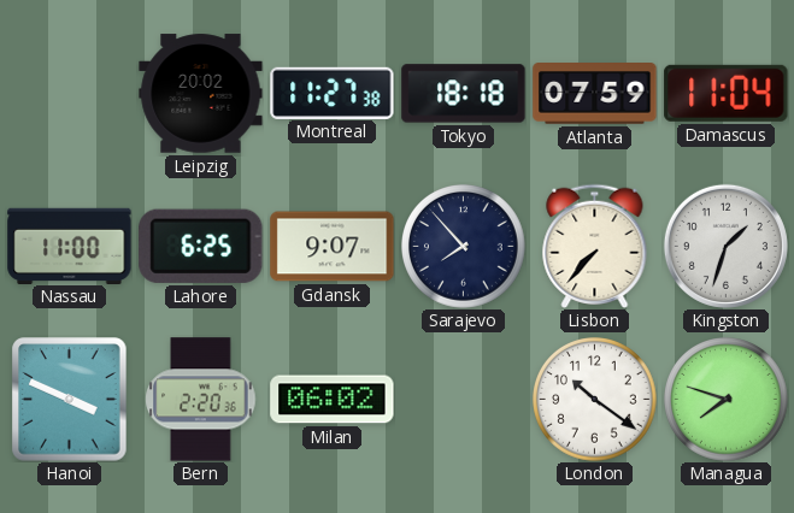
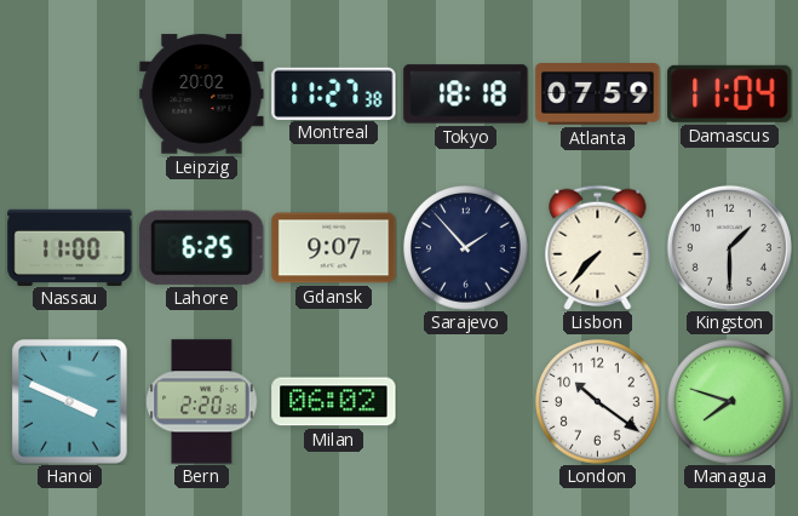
Sarajevo: 7:53 -> 1:53
Kingston: 1:33 -> 1:30
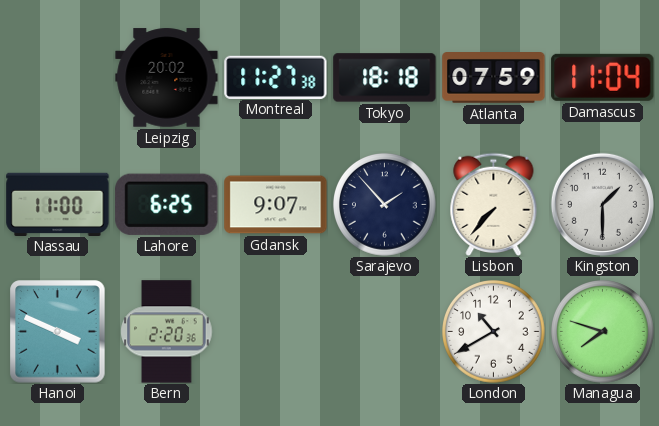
Milan: 06:02 -> none
London: 10:21 -> 10:40
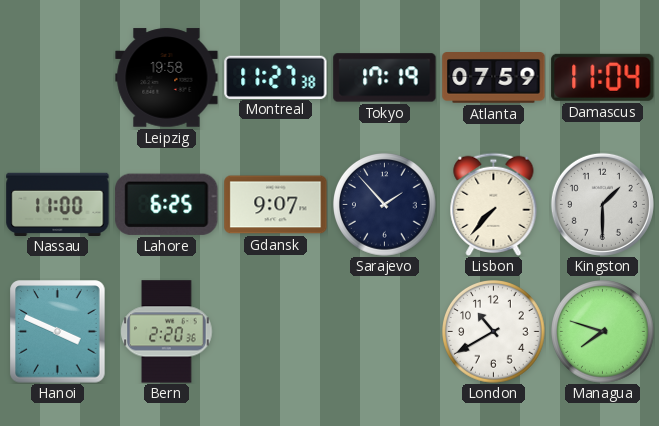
Leipzig: 20:02 -> 19:58
Tokyo: 18:18 -> 17:19
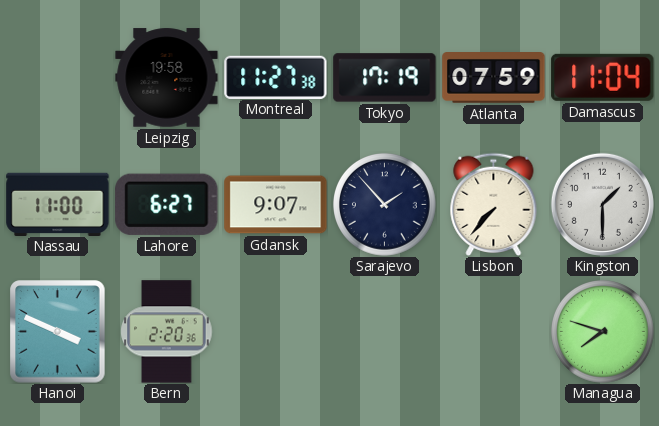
Lahore: 6:25 -> 6:27
London: 10:40 -> none
